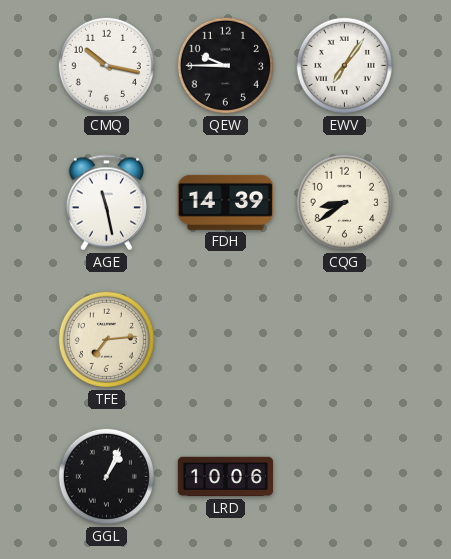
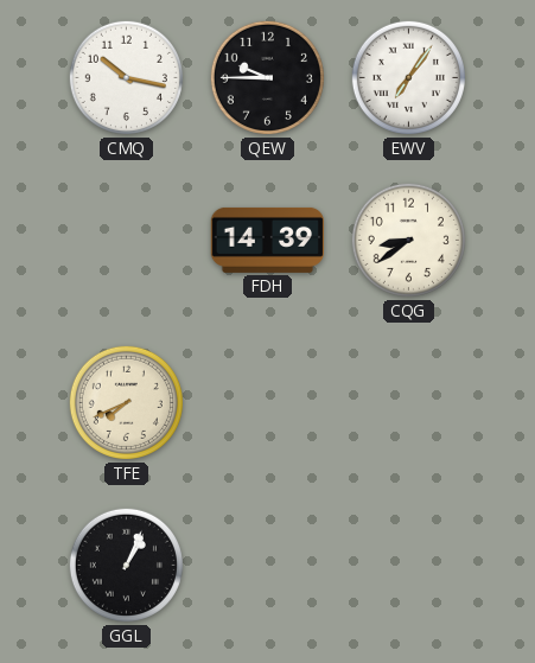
AGE: 11:28 -> none
TFE: 7:14 -> 7:41
LRD: 10:06 -> none
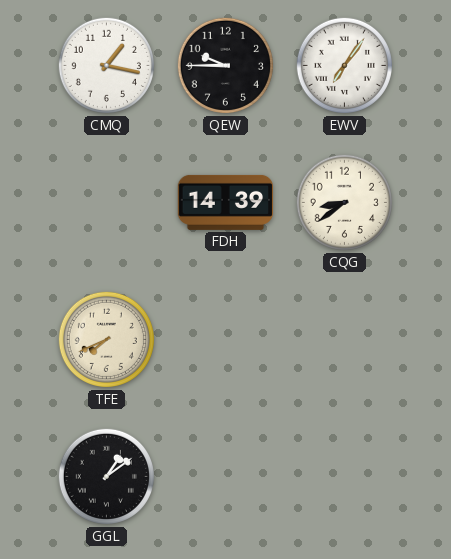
CMQ: 10:17 -> 1:17
GGL: 1:04 -> 1:09
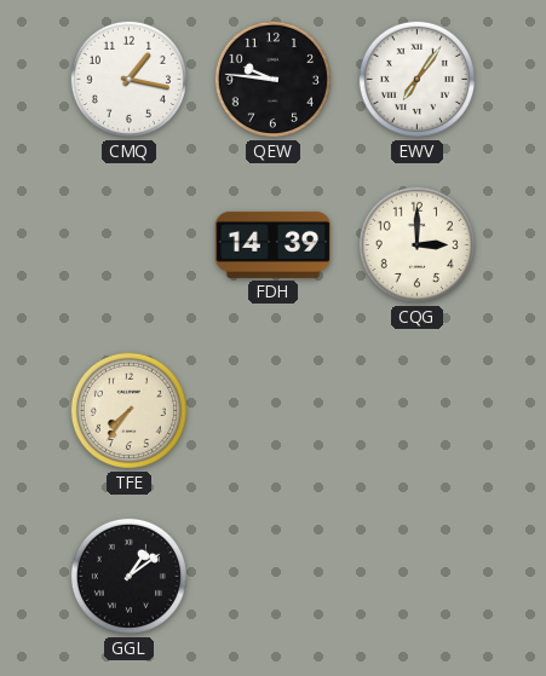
QEW: 9:45 -> 9:46
CQG: 8:39 -> 3:00
TFE: 7:41 -> 7:36
